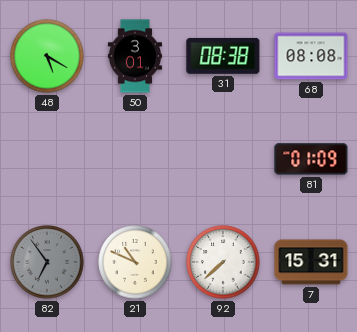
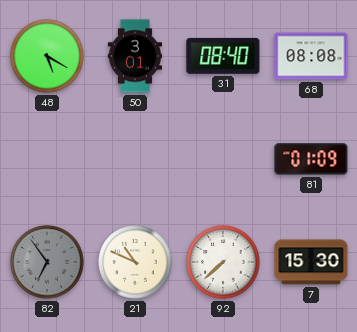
31: 08:38 -> 08:40
7: 15:31 -> 15:30
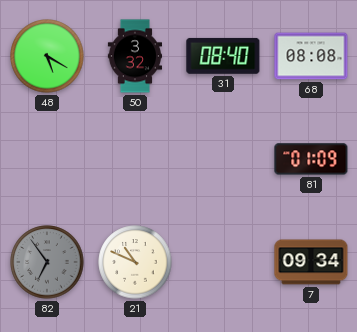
50: 3:01 -> 3:32
92: 7:38 -> none
7: 15:30 -> 09:34
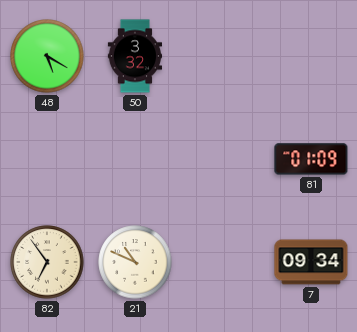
31: 08:40 -> none
68: 08:08 -> none
82 dial: grey -> cream
